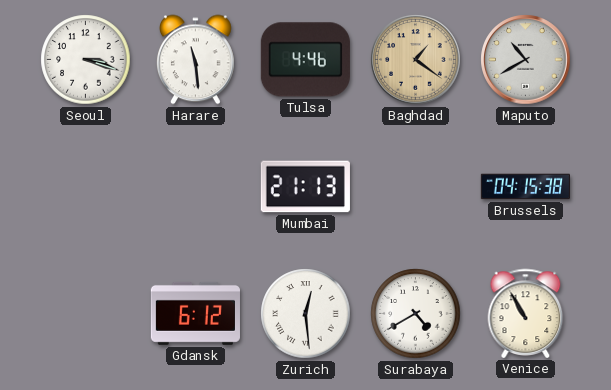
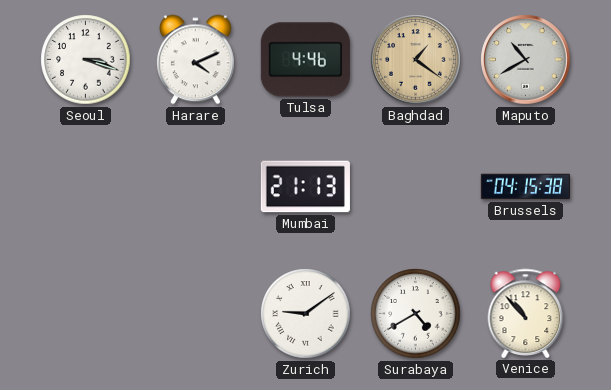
Harare: 11:29 -> 4:11
Gdansk: 6:12 -> none
Zurich: 12:29 -> 9:09
Venice: 10:55 -> 10:53
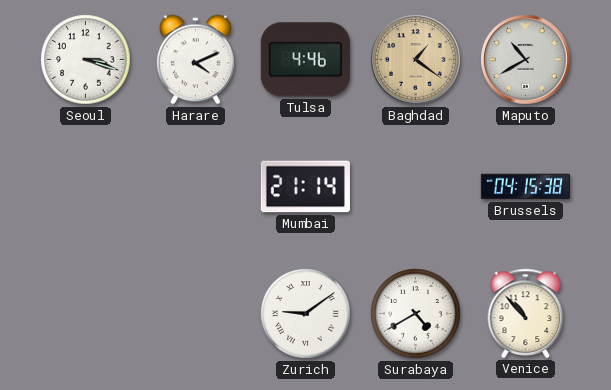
Mumbai: 21:13 -> 21:14
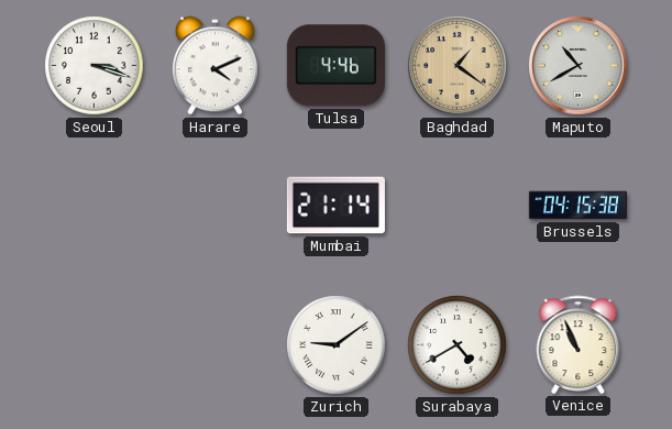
Venice: 10:53 -> 10:56
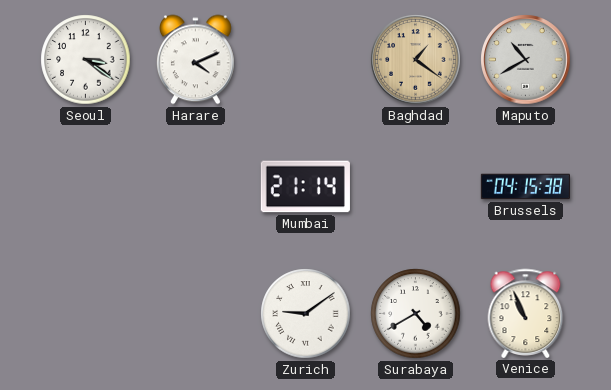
Seoul: 3:18 -> 3:21
Tulsa: 4:46 -> none
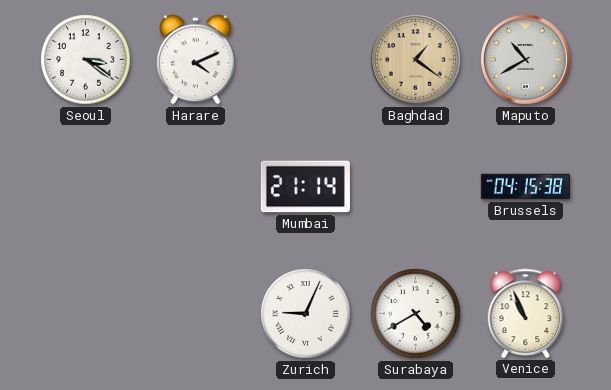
Zurich: 9:09 -> 9:04
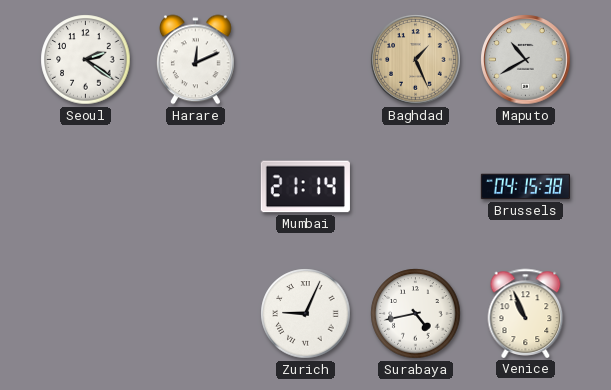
Seoul: 3:21 -> 2:21
Harare: 4:11 -> 12:11
Baghdad: 1:21 -> 1:26
Surabaya: 4:40 -> 4:43
